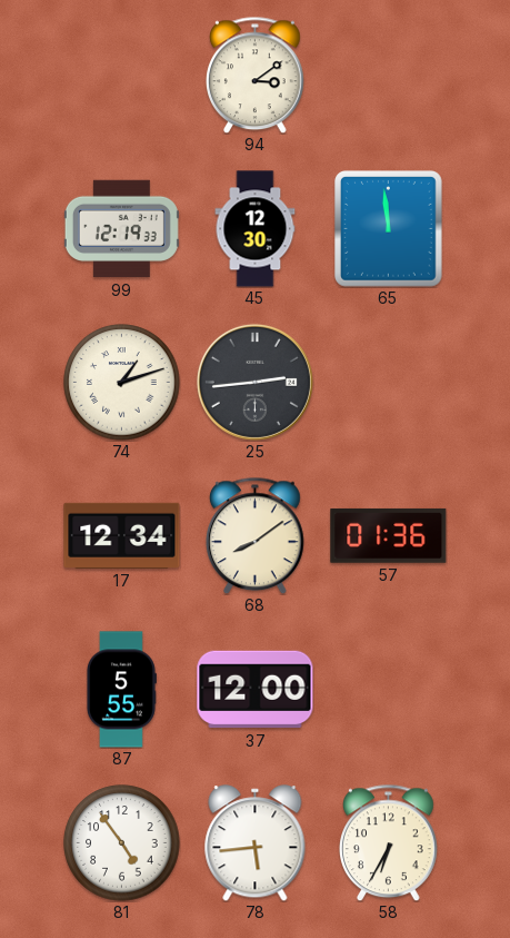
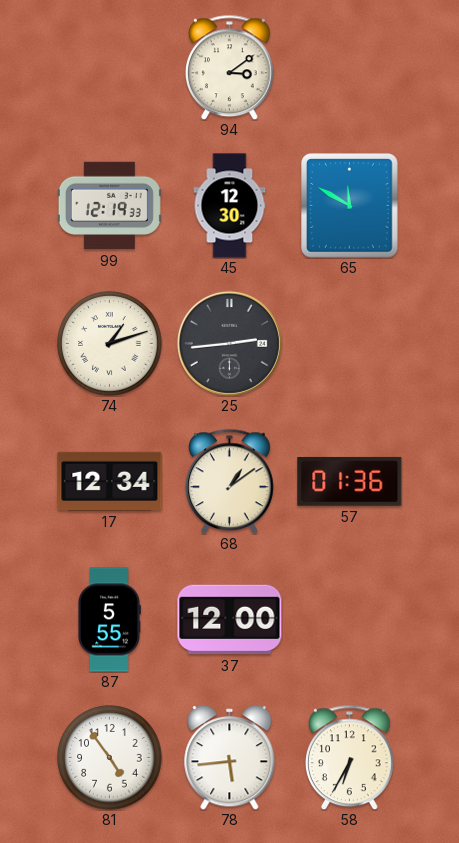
65: 11:59 -> 11:50
68: 8:09 -> 1:09
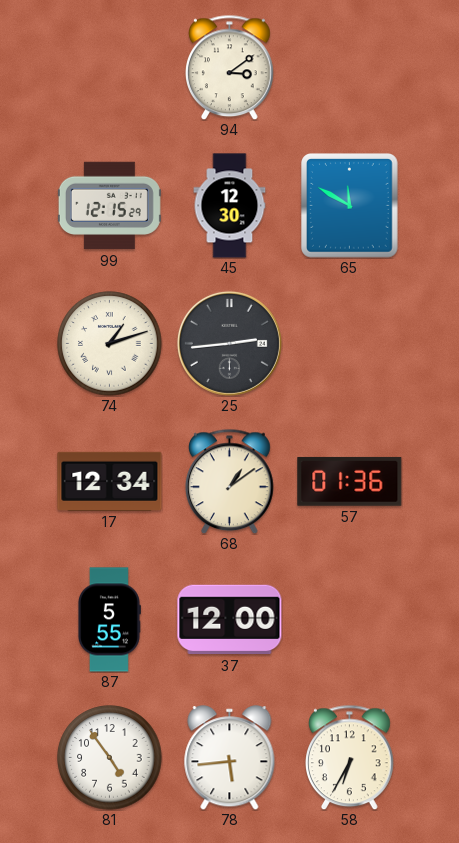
99: 12:19 -> 12:15
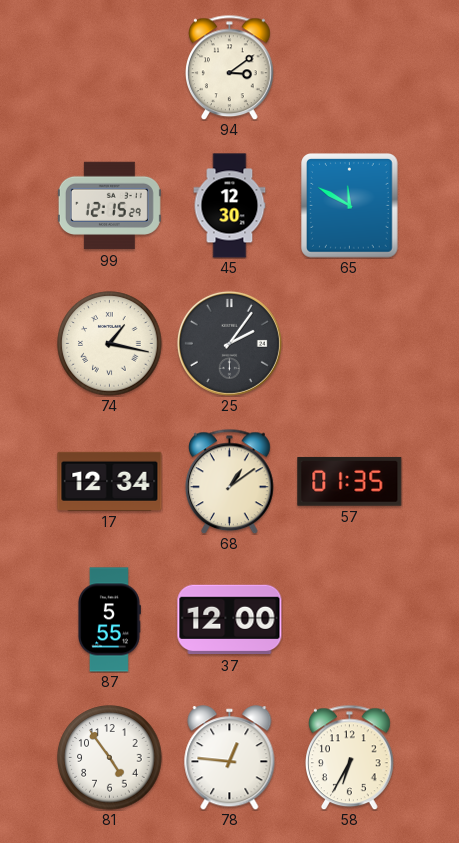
74: 1:12 -> 1:17
25: 2:44 -> 2:06
57: 01:36 -> 01:35
78: 5:44 -> 12:46
